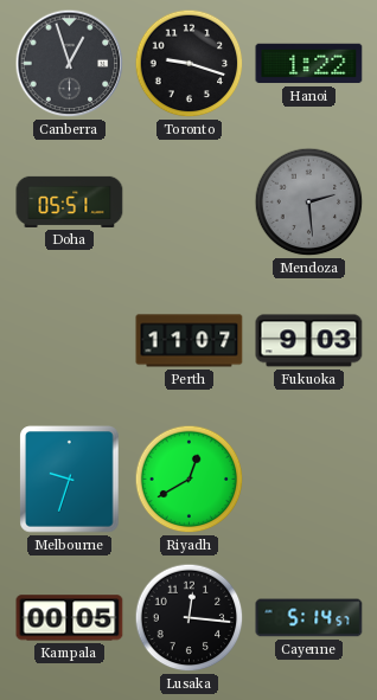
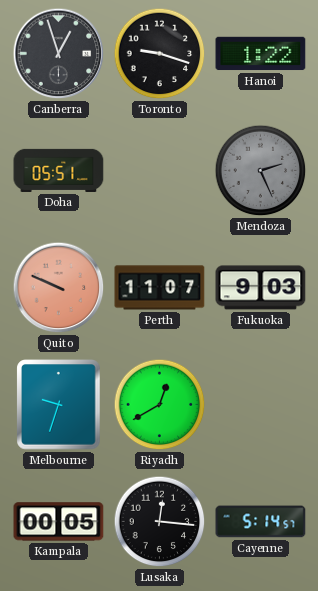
Mendoza: 2:29 -> 2:26
Quito: none -> 9:49
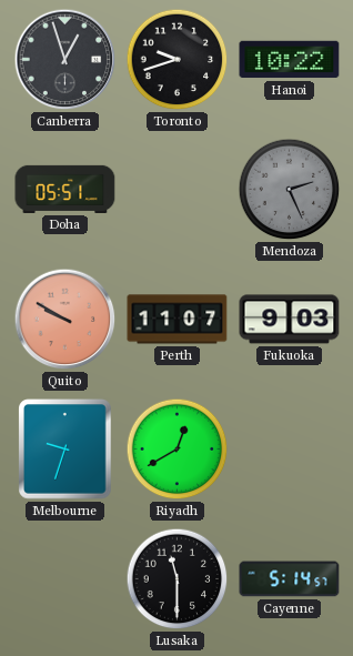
Toronto: 9:18 -> 9:42
Hanoi: 1:22 -> 10:22
Quito: 9:49 -> 9:50
Kampala: 00:05 -> none
Lusaka: 12:16 -> 11:30
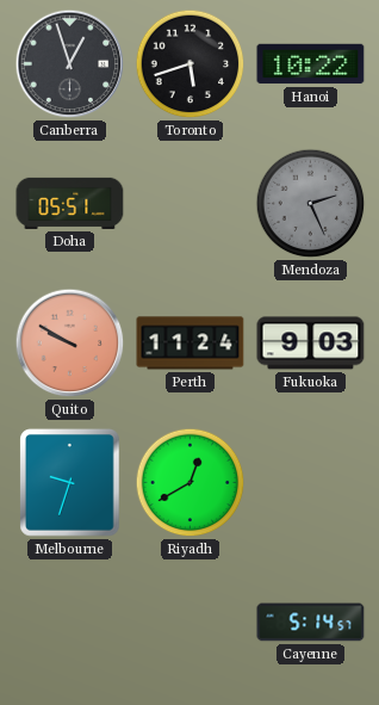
Toronto: 9:42 -> 5:42
Perth: 11:07 -> 11:24
Lusaka: 11:30 -> none
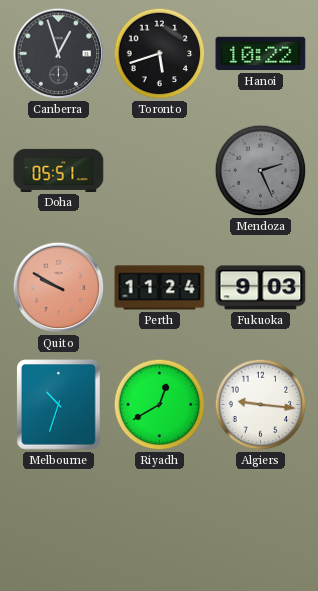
Melbourne: 9:33 -> 10:33
Algiers: none -> 9:16
Cayenne: 5:14 -> none
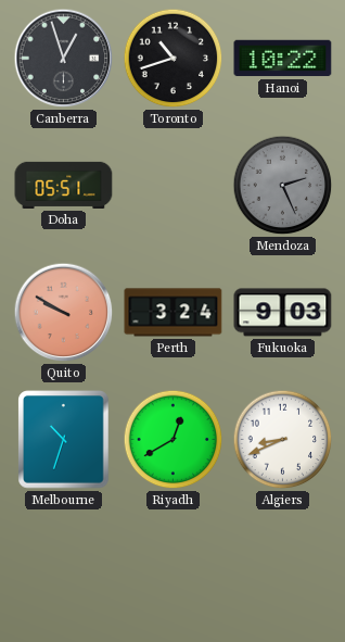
Toronto: 5:42 -> 10:42
Perth: 11:24 -> 3:24
Algiers: 9:16 -> 8:41
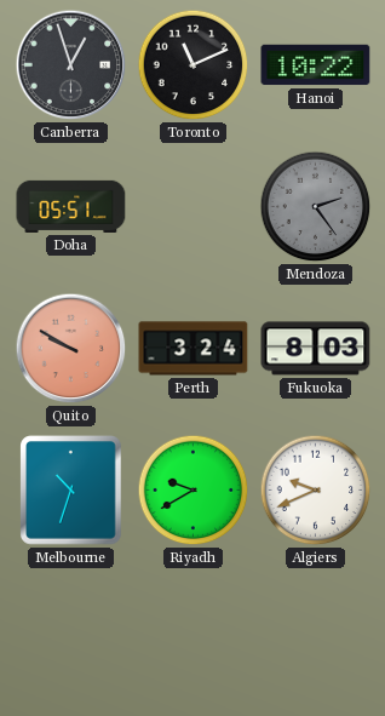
Toronto: 10:42 -> 11:11
Mendoza: 2:26 -> 2:24
Fukuoka: 9:03 -> 8:03
Riyadh: 12:40 -> 9:40
Algiers: 8:41 -> 9:41
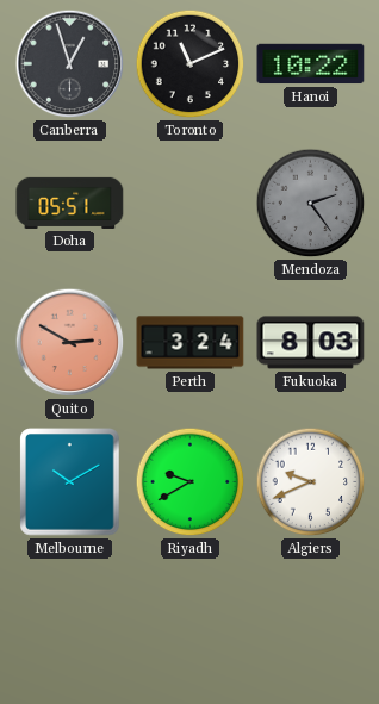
Quito: 9:50 -> 2:50
Melbourne: 10:33 -> 10:10
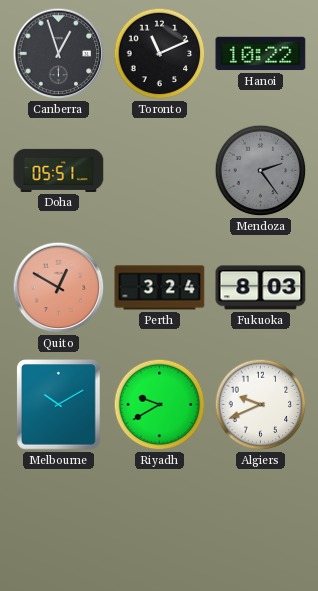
Quito: 2:50 -> 12:50
